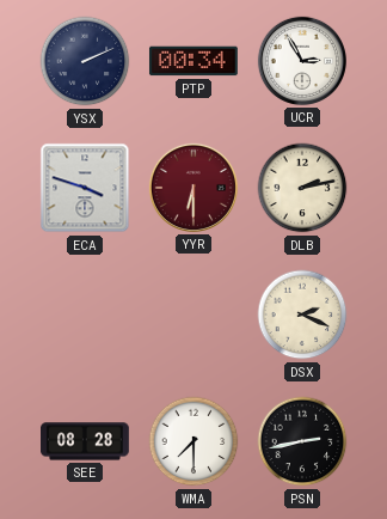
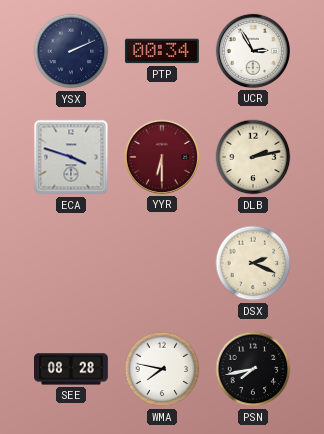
WMA: 7:30 -> 7:47
PSN: 2:43 -> 7:43
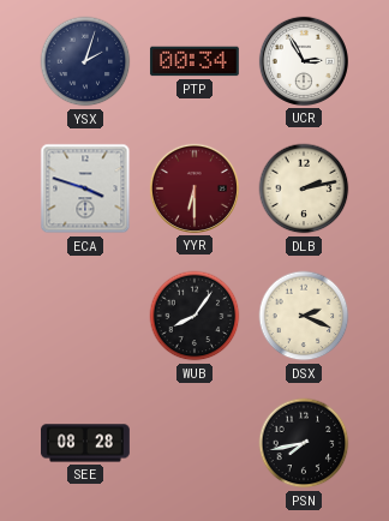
YSX: 2:11 -> 2:03
WUB: none -> 8:06
WMA: 7:47 -> none
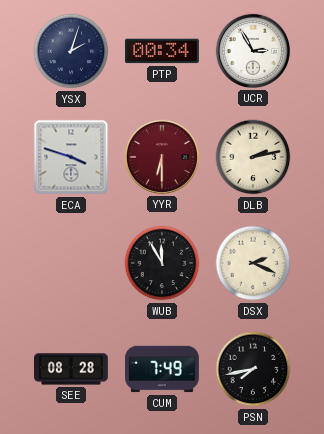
WUB: 8:06 -> 11:55
CUM: none -> 7:49
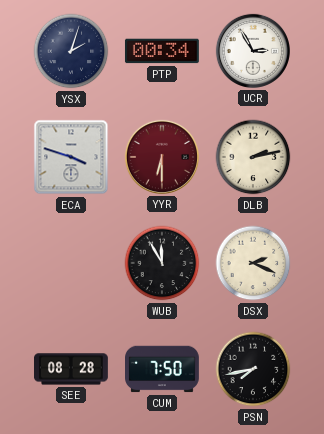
CUM: 7:49 -> 7:50
